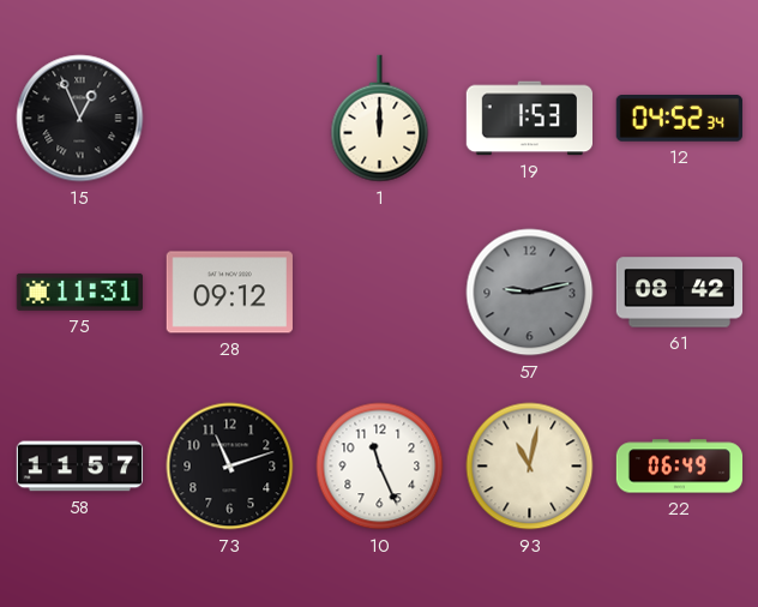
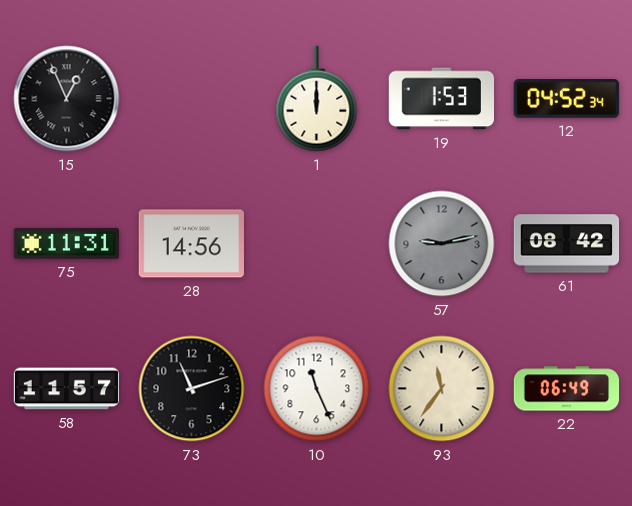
28: 09:12 -> 14:56
93: 11:02 -> 11:36
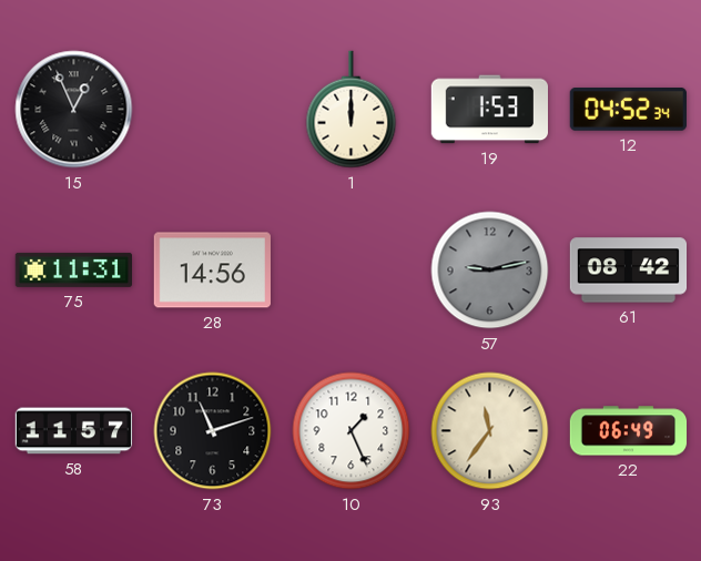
10: 11:26 -> 1:26
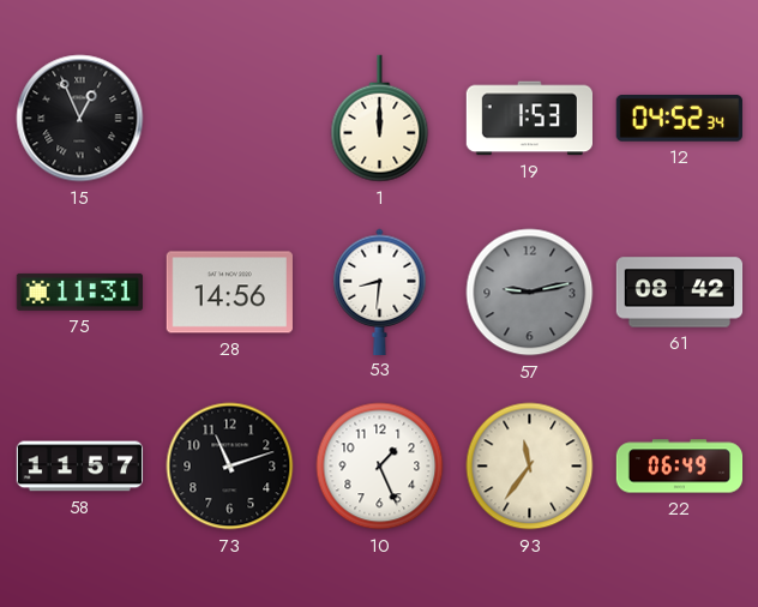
53: none -> 8:31
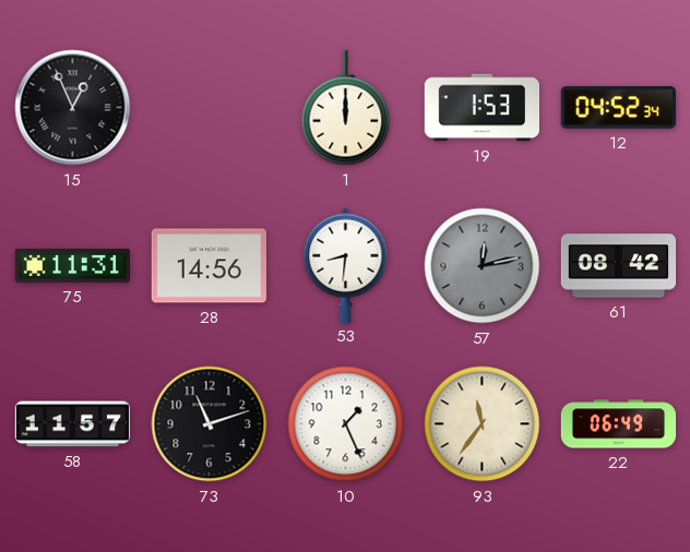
57: 9:13 -> 12:13
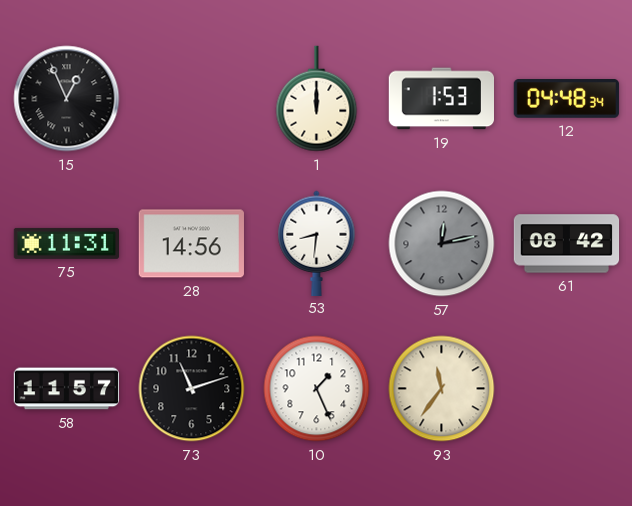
12: 04:52 -> 04:48
22: 06:49 -> none
